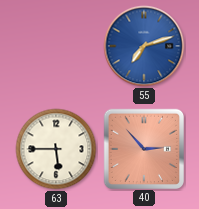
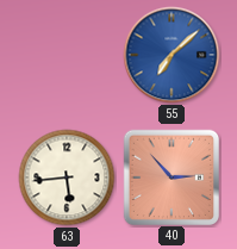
55: 7:12 -> 7:08
63: 5:45 -> 5:44
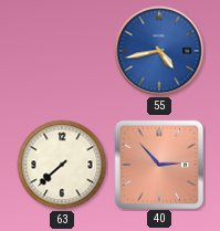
55: 7:08 -> 4:43
63: 5:44 -> 7:38
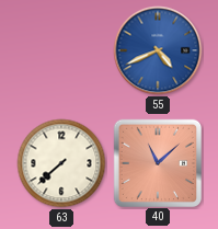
55: 4:43 -> 4:41
40: 2:53 -> 11:08
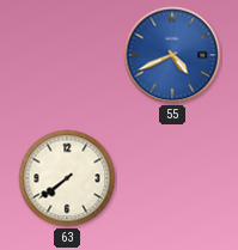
63: 7:38 -> 7:39
40: 11:08 -> none
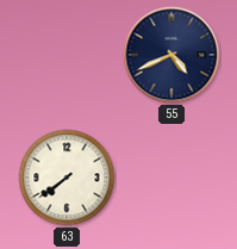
55 dial: blue -> navy
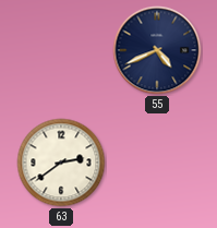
63: 7:39 -> 2:39
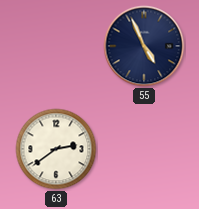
55: 4:41 -> 4:56
